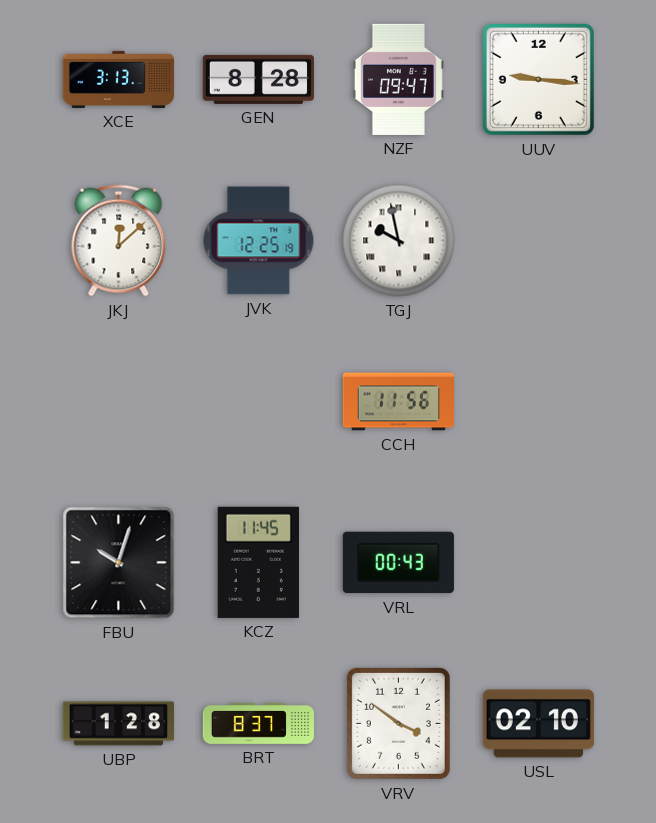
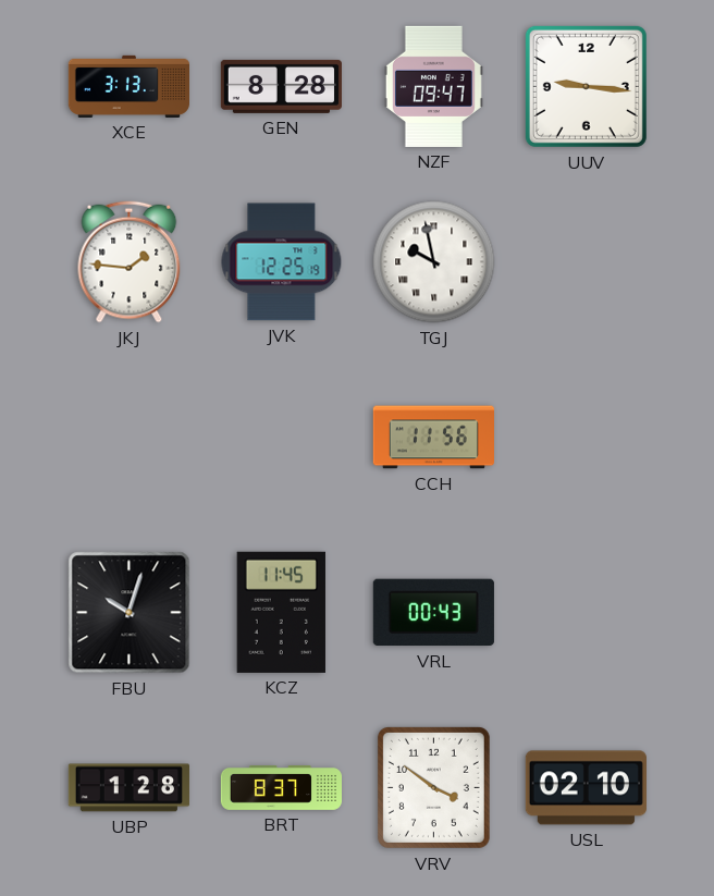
JKJ: 12:08 -> 1:46
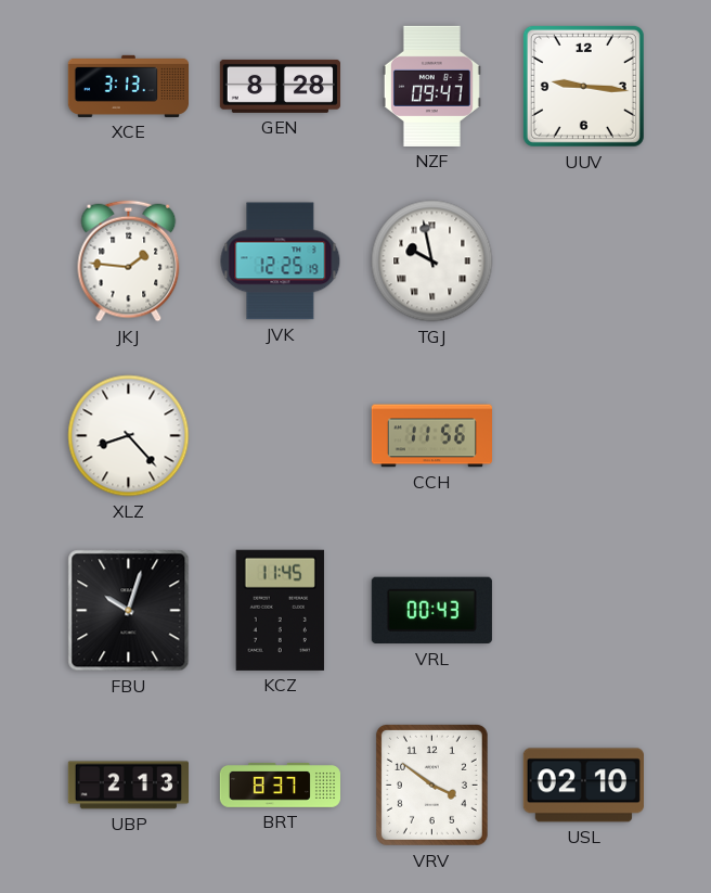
XLZ: none -> 8:23
UBP: 1:28 -> 2:13
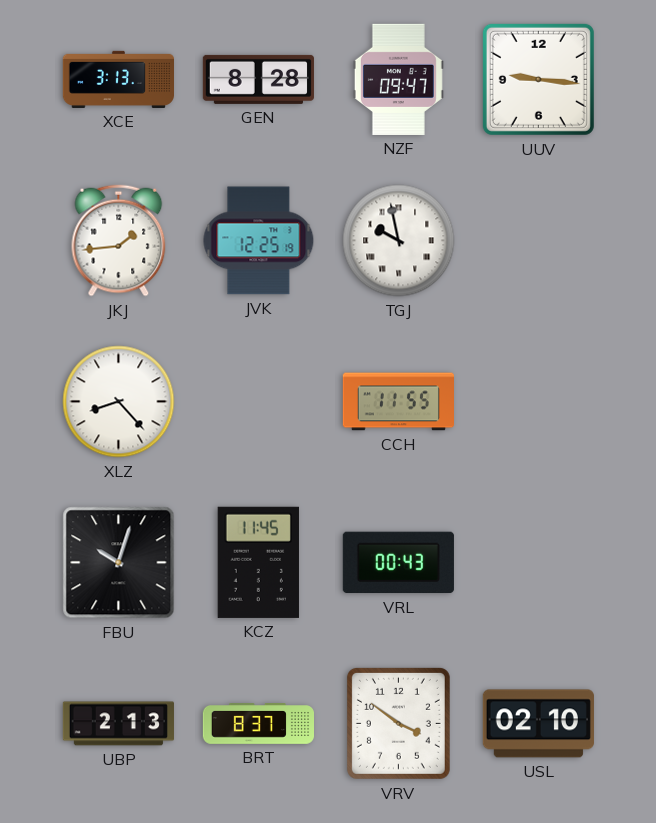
JKJ: 1:46 -> 1:44
CCH: 11:56 -> 11:55
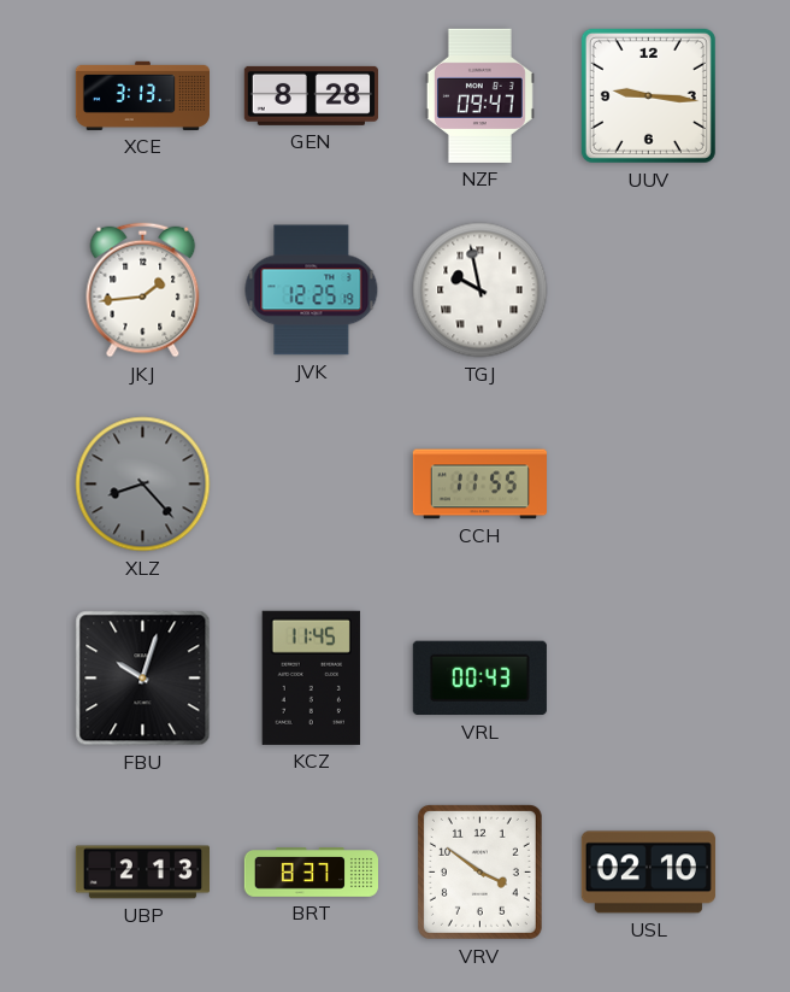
XLZ dial: white -> grey
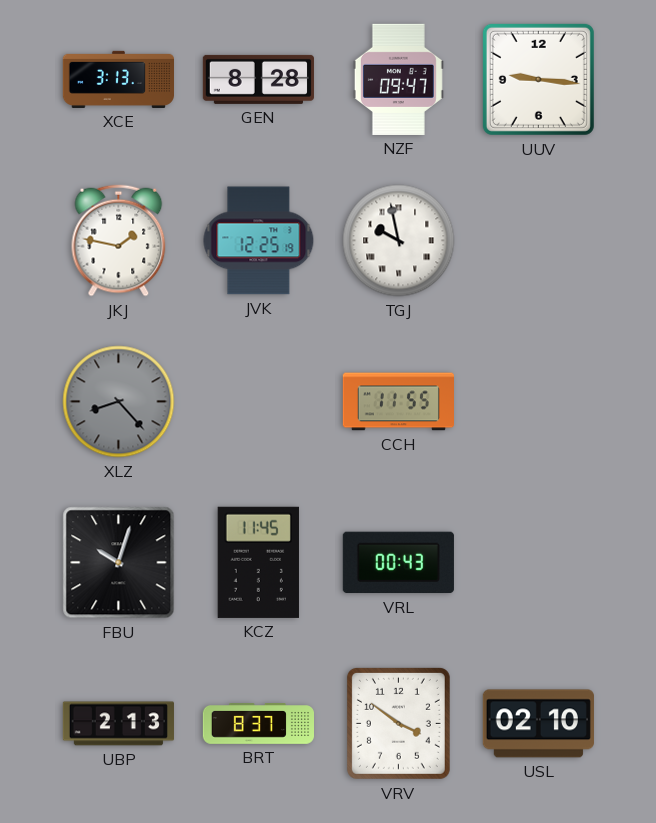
JKJ: 1:44 -> 1:47
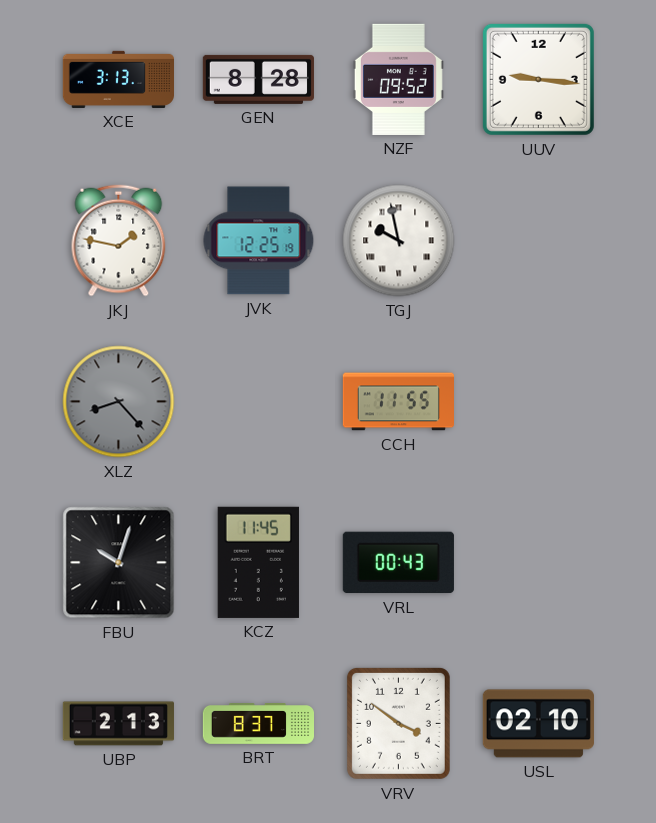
NZF: 09:47 -> 09:52
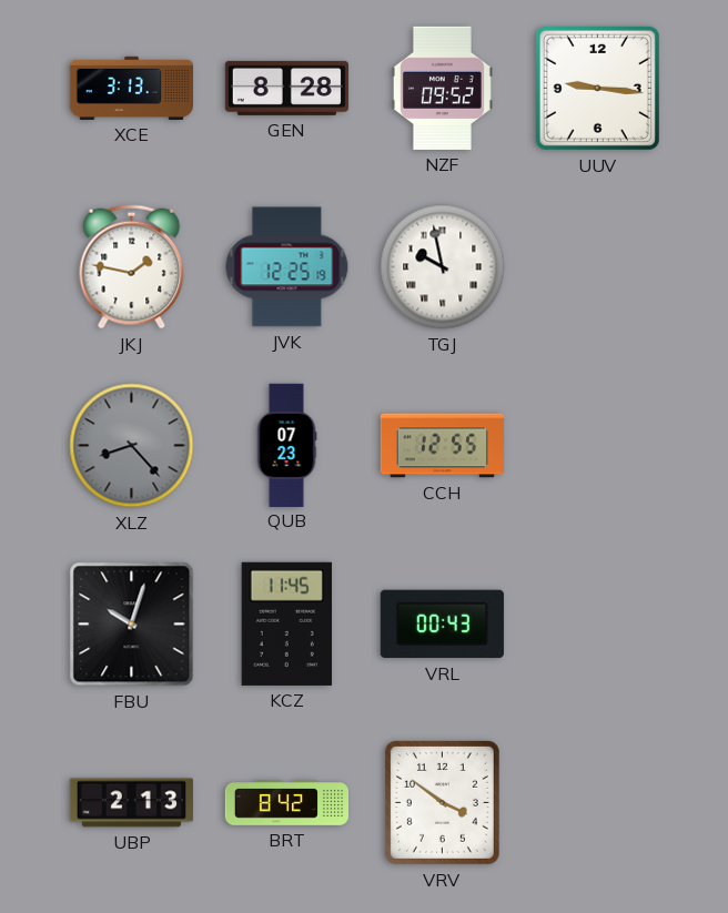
QUB: none -> 07:23
CCH: 11:55 -> 12:55
BRT: 8:37 -> 8:42
USL: 02:10 -> none
